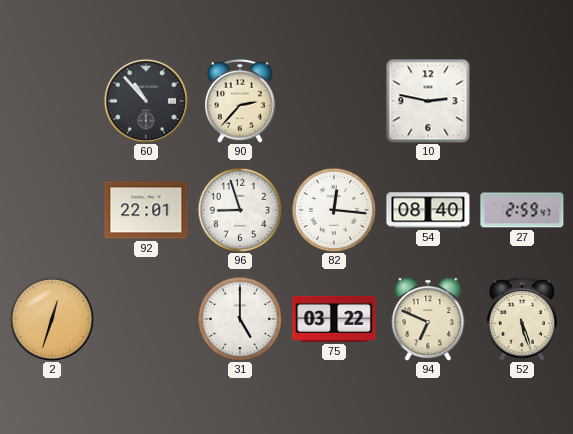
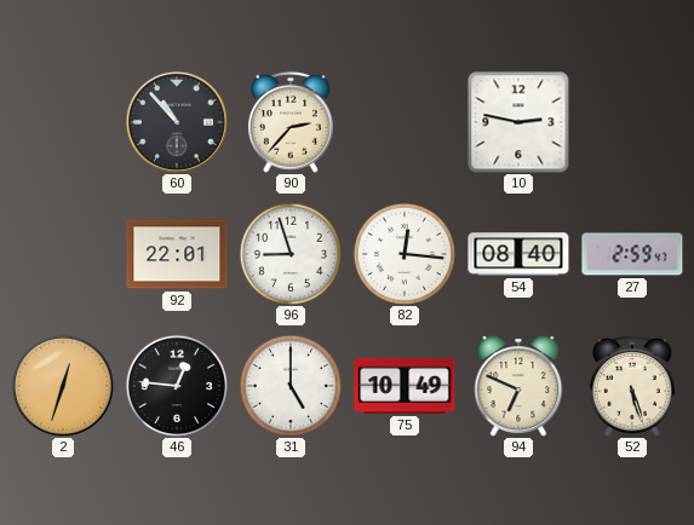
46: none -> 12:46
75: 03:22 -> 10:49
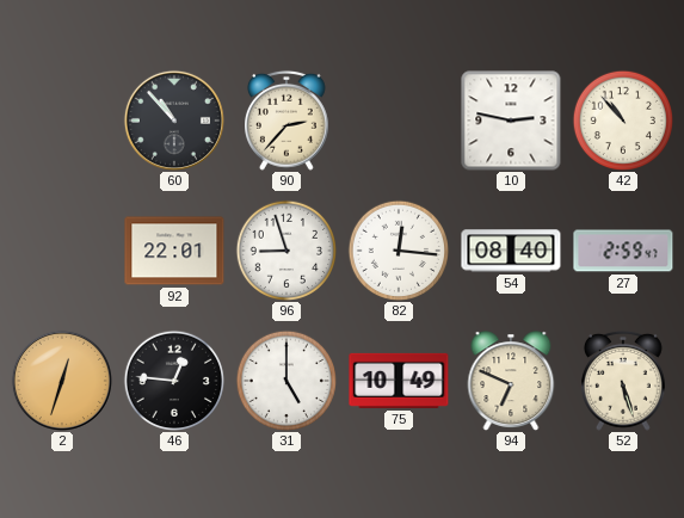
42: none -> 10:53
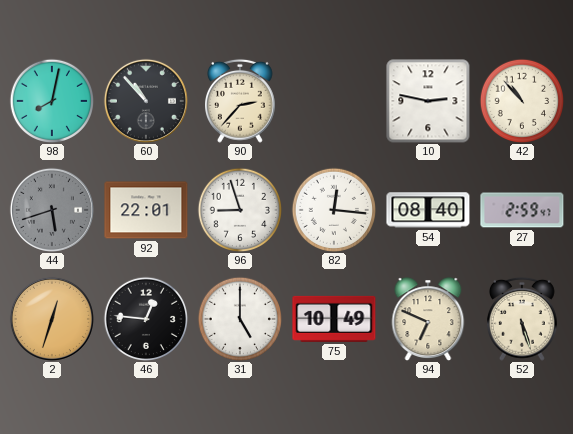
98: none -> 8:02
44: none -> 5:42
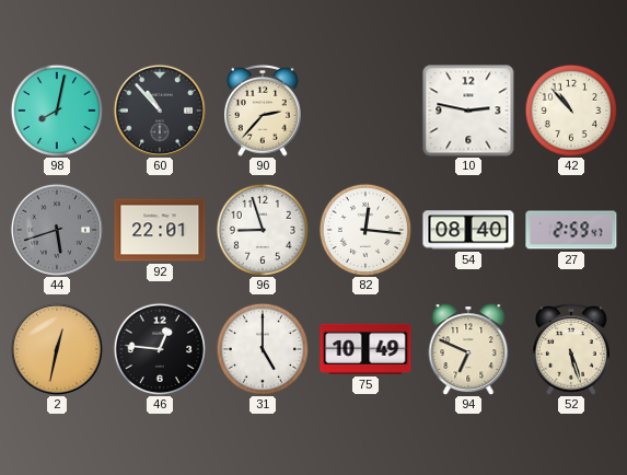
2: 12:33 -> 12:32
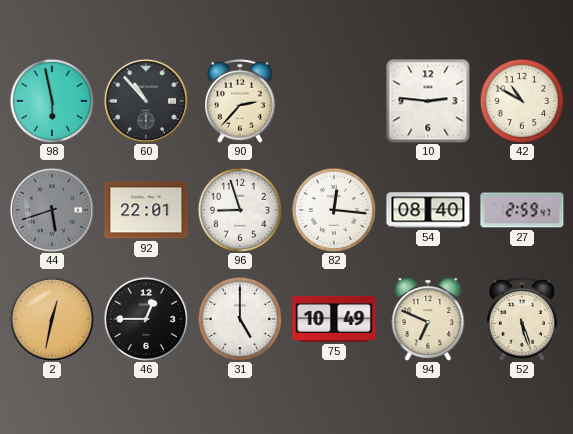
98: 8:02 -> 5:58
10: 2:47 -> 2:46
42: 10:53 -> 10:50
46: 12:46 -> 12:45
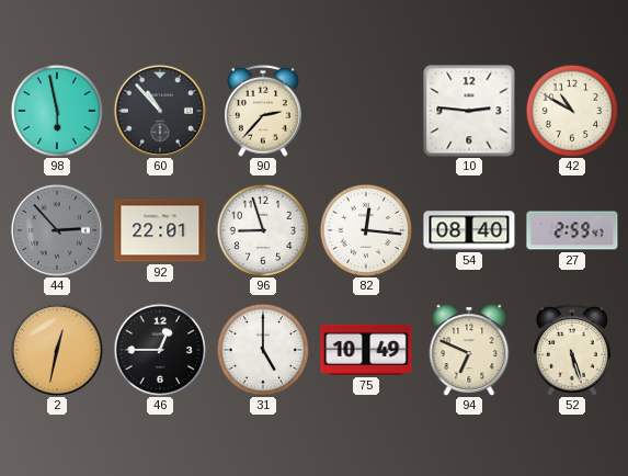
44: 5:42 -> 2:53
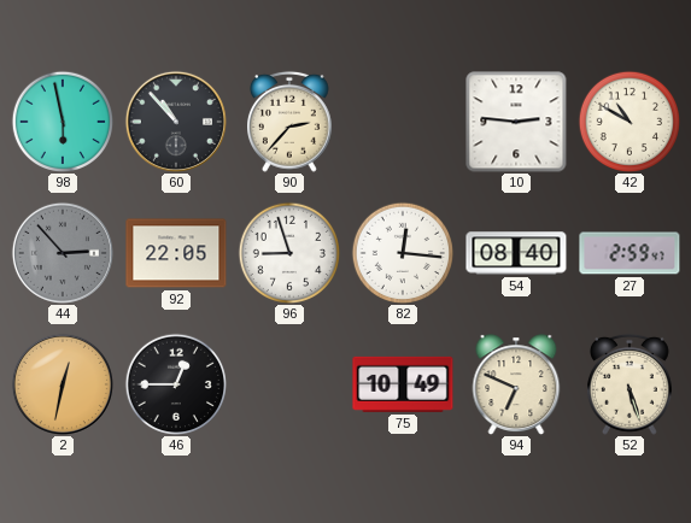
92: 22:01 -> 22:05
31: 5:00 -> none
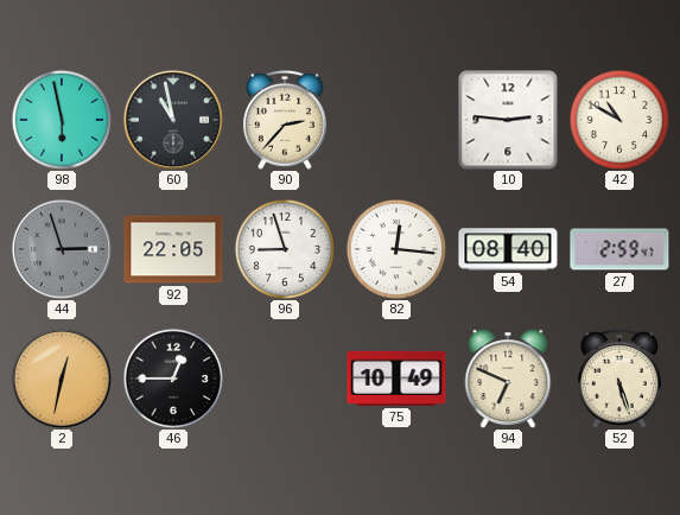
60: 10:53 -> 10:58
44: 2:53 -> 2:57
